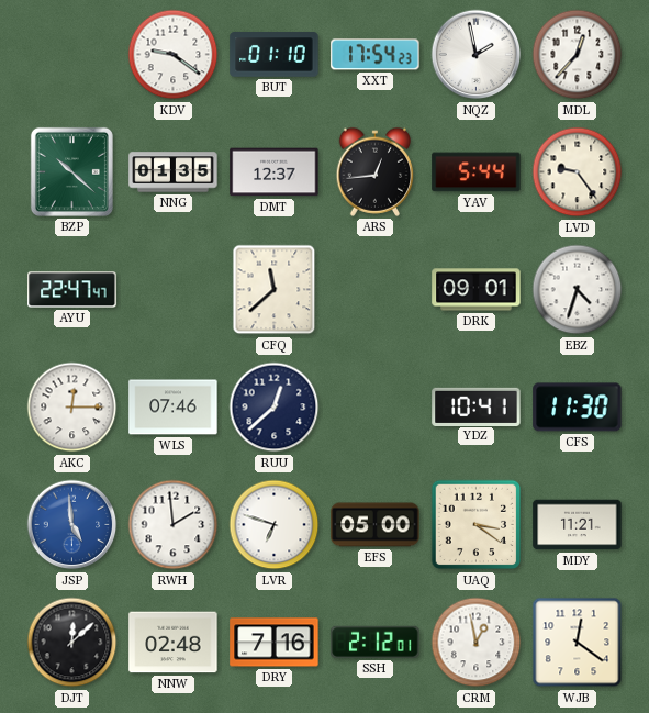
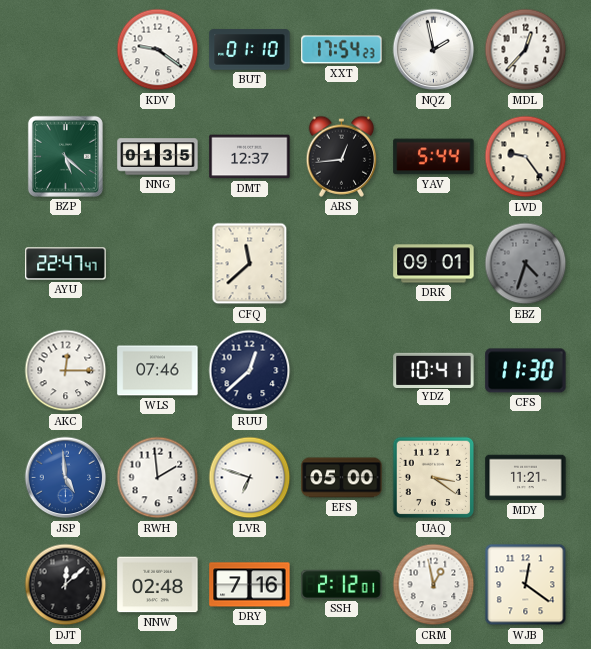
BZP: 10:22 -> 5:22
EBZ dial: white -> grey
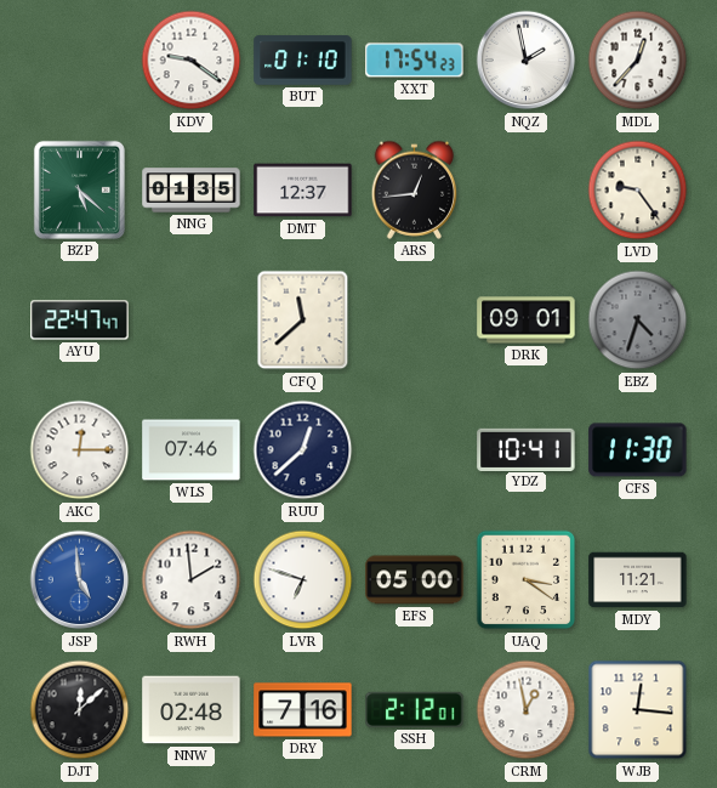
YAV: 5:44 -> none
WJB: 12:21 -> 12:16
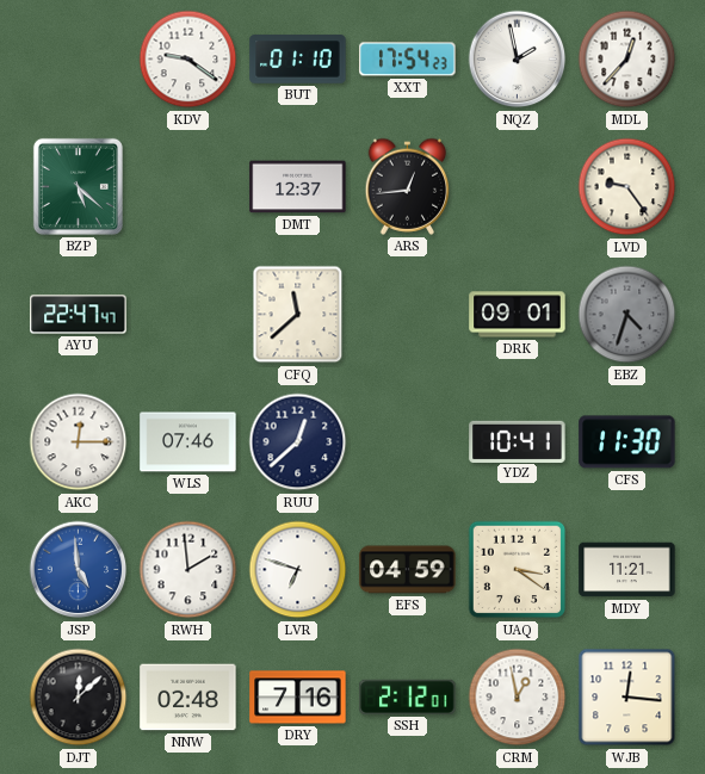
NNG: 01:35 -> none
EFS: 05:00 -> 04:59
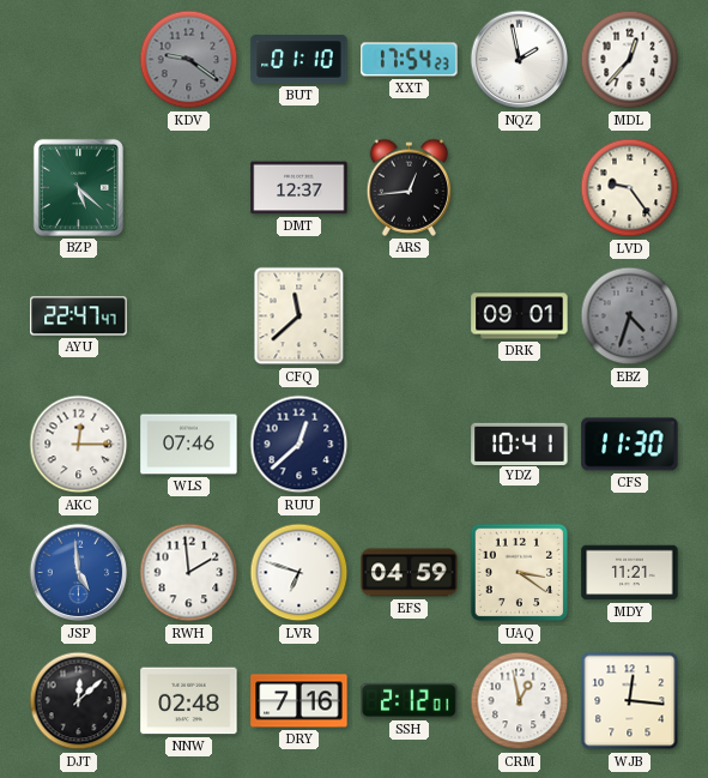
KDV dial: white -> grey
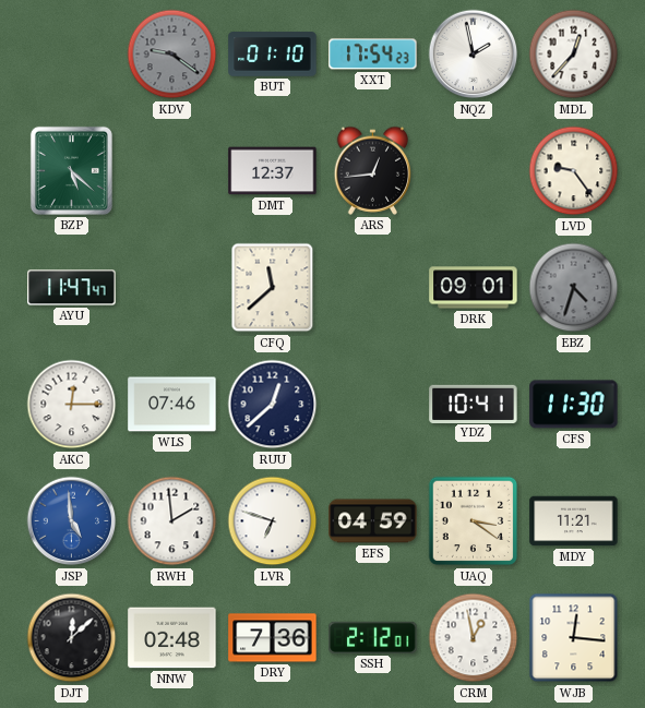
AYU: 22:47 -> 11:47
DRY: 7:16 -> 7:36
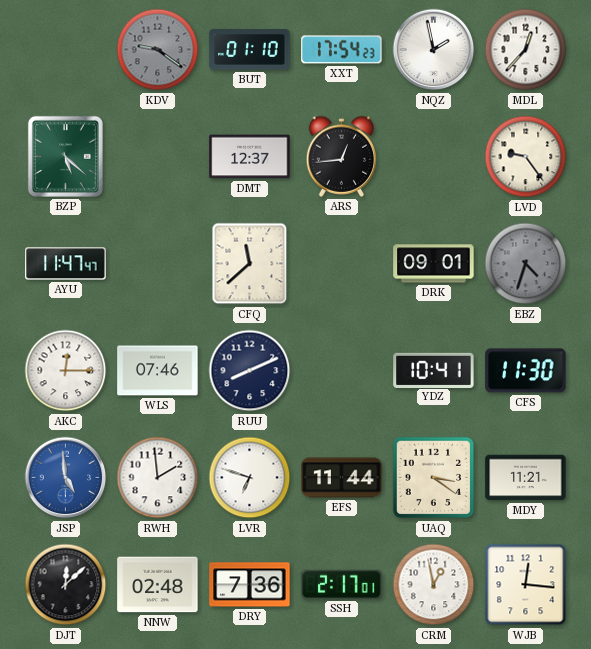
RUU: 12:38 -> 8:11
EFS: 04:59 -> 11:44
SSH: 2:12 -> 2:17
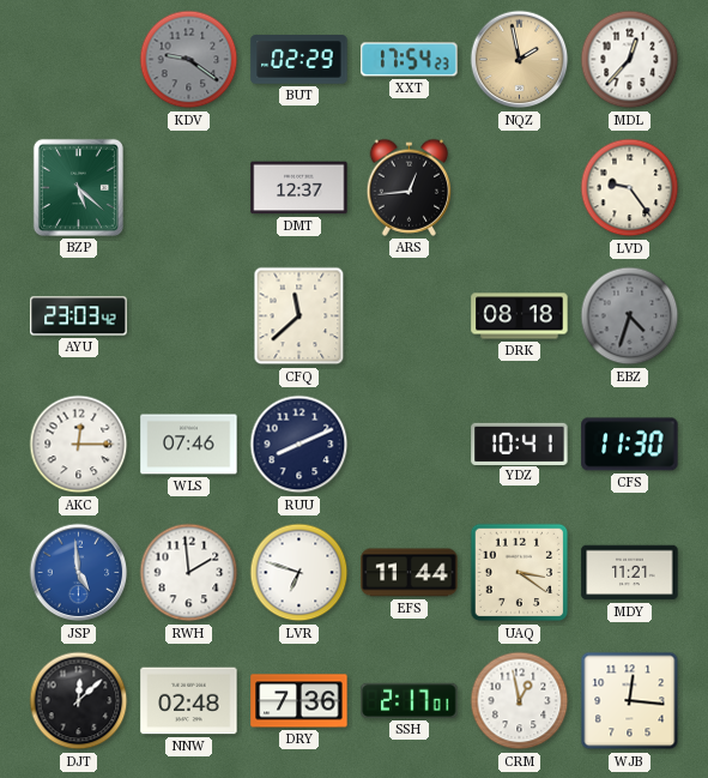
BUT: 01:10 -> 02:29
NQZ dial: white -> champagne
AYU: 11:47 -> 23:03
DRK: 09:01 -> 08:18
